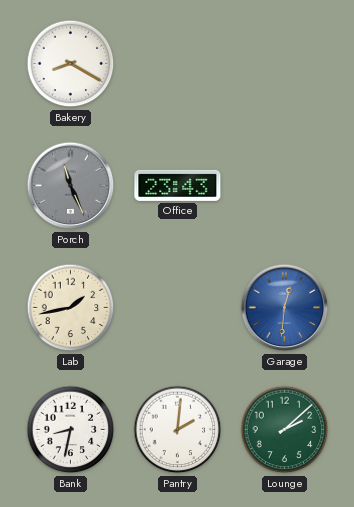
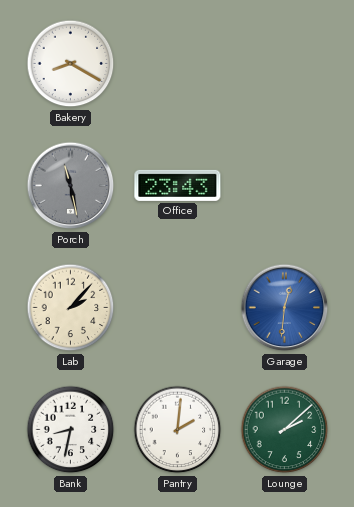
Porch: 11:26 -> 11:28
Lab: 1:43 -> 2:07
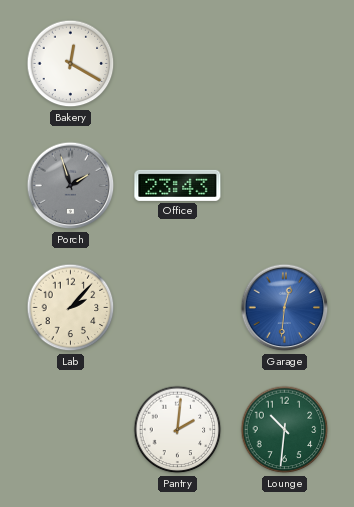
Bakery: 8:20 -> 12:20
Porch: 11:28 -> 1:57
Bank: 8:32 -> none
Lounge: 2:08 -> 10:31
